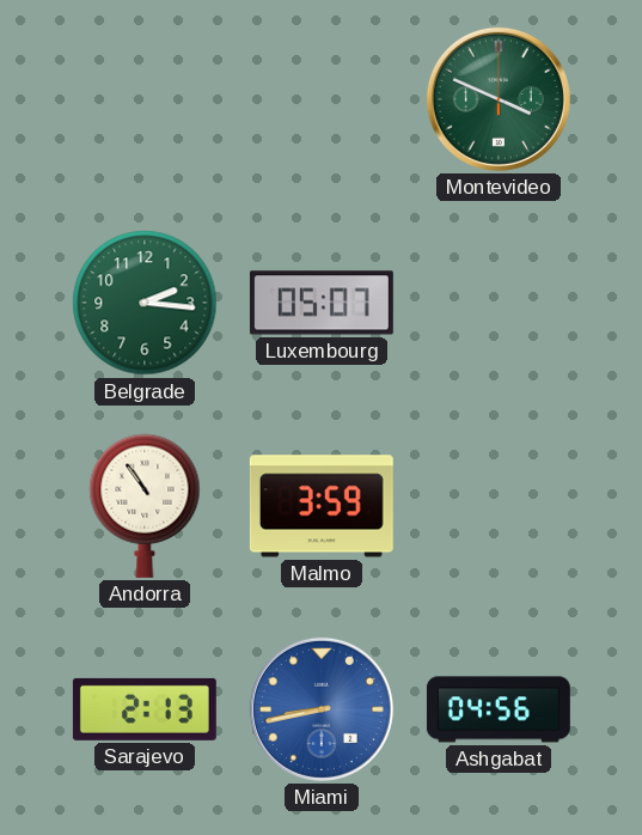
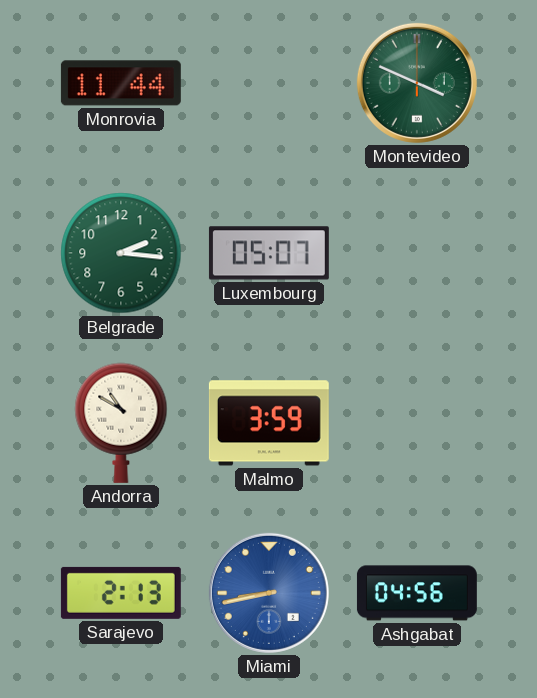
Monrovia: none -> 11:44
Andorra: 10:54 -> 10:50
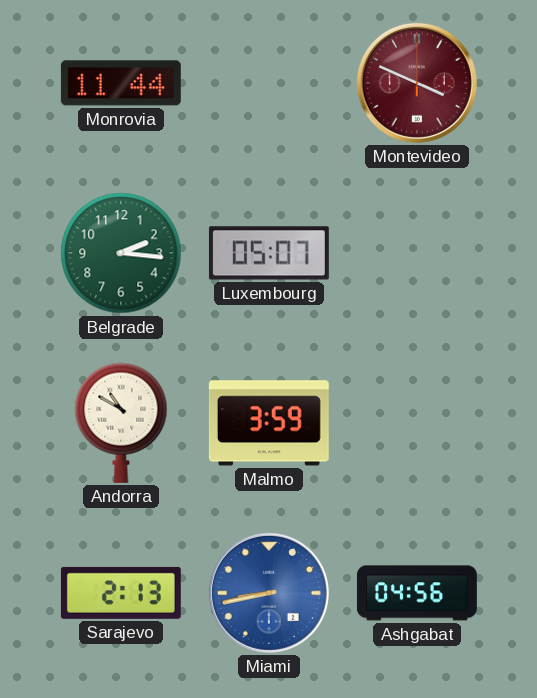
Montevideo dial: green -> burgundy
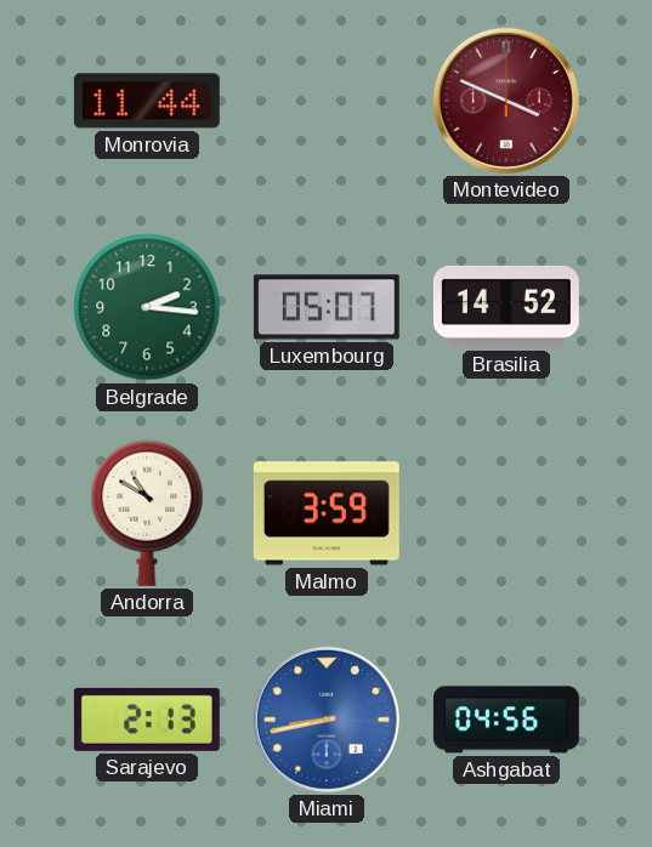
Brasilia: none -> 14:52
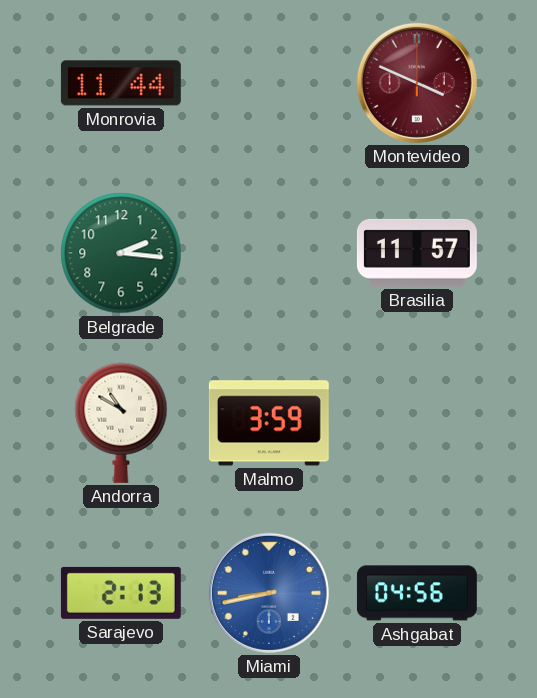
Luxembourg: 05:07 -> none
Brasilia: 14:52 -> 11:57
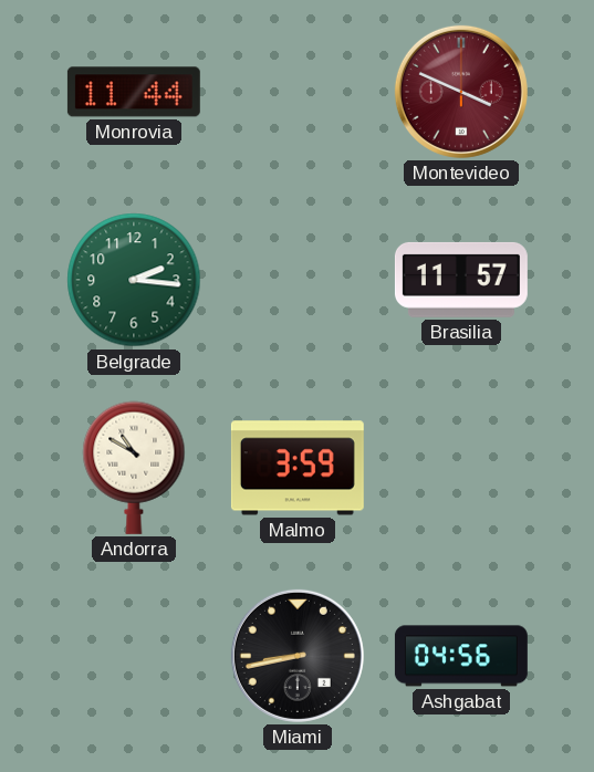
Sarajevo: 2:13 -> none
Miami dial: blue -> black
